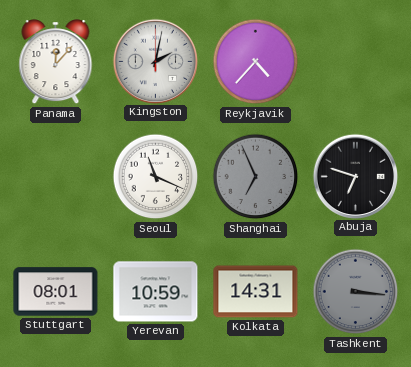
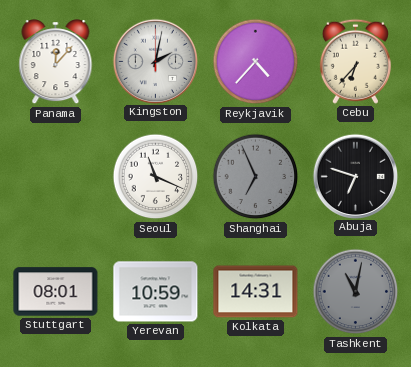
Cebu: none -> 6:37
Tashkent: 3:16 -> 11:02
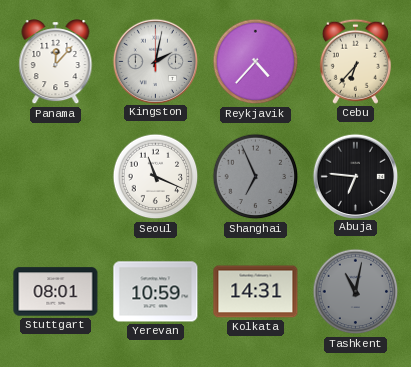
Abuja: 6:48 -> 6:46
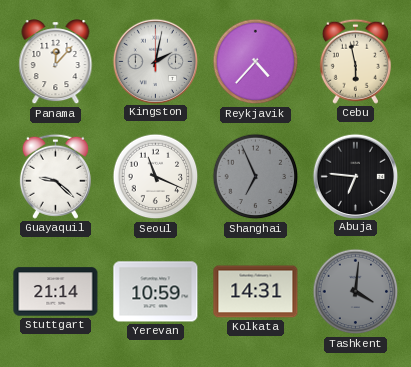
Cebu: 6:37 -> 5:58
Guayaquil: none -> 9:22
Stuttgart: 08:01 -> 21:14
Tashkent: 11:02 -> 4:01
